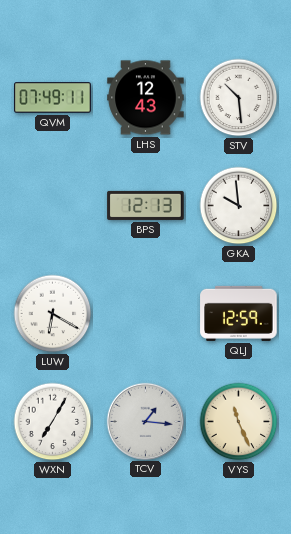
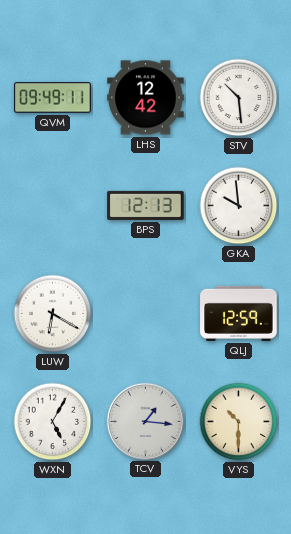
QVM: 07:49 -> 09:49
LHS: 12:43 -> 12:42
WXN: 7:05 -> 5:05
VYS: 11:26 -> 10:30
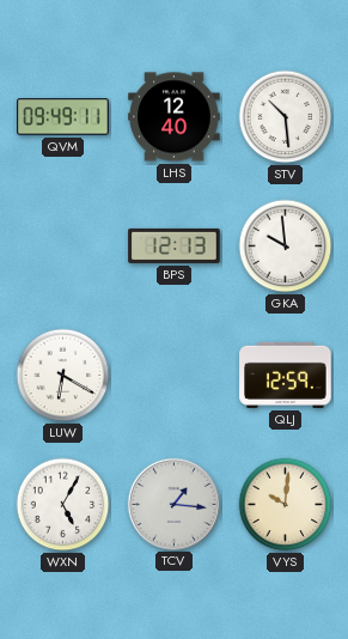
LHS: 12:42 -> 12:40
VYS: 10:30 -> 10:01
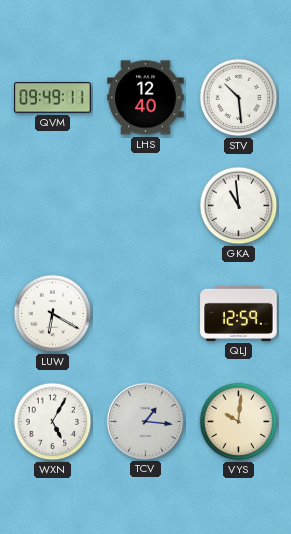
BPS: 12:13 -> none
GKA: 9:59 -> 10:59
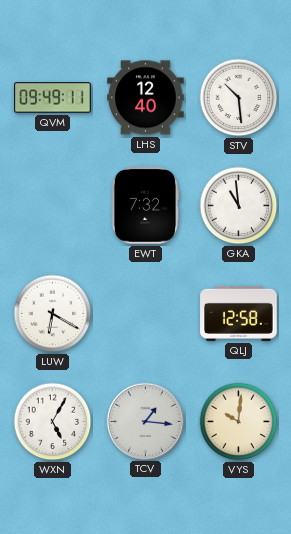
EWT: none -> 7:32
QLJ: 12:59 -> 12:58
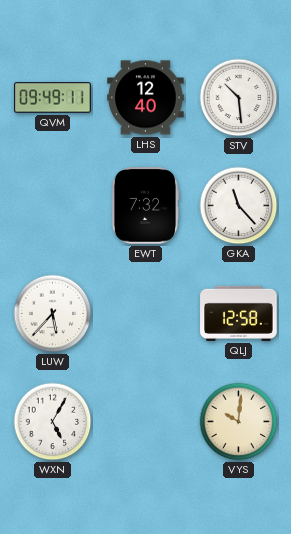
GKA: 10:59 -> 11:23
LUW: 6:20 -> 5:37
TCV: 1:16 -> none
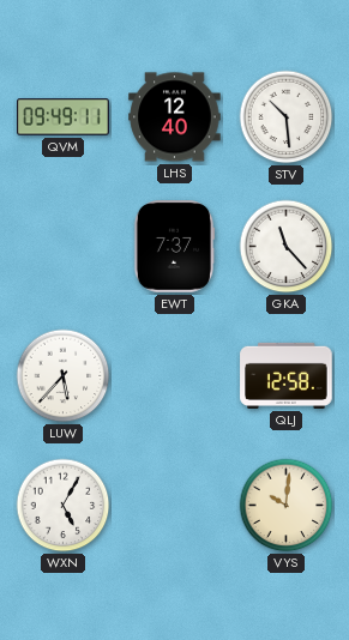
EWT: 7:32 -> 7:37
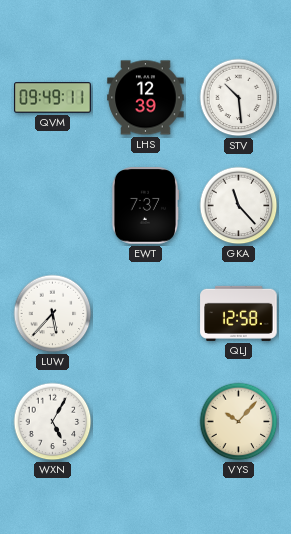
LHS: 12:40 -> 12:39
VYS: 10:01 -> 10:07
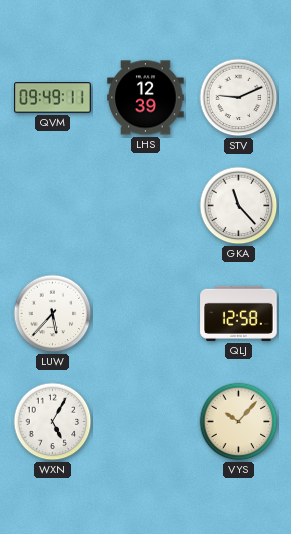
STV: 10:29 -> 9:11
EWT: 7:37 -> none
